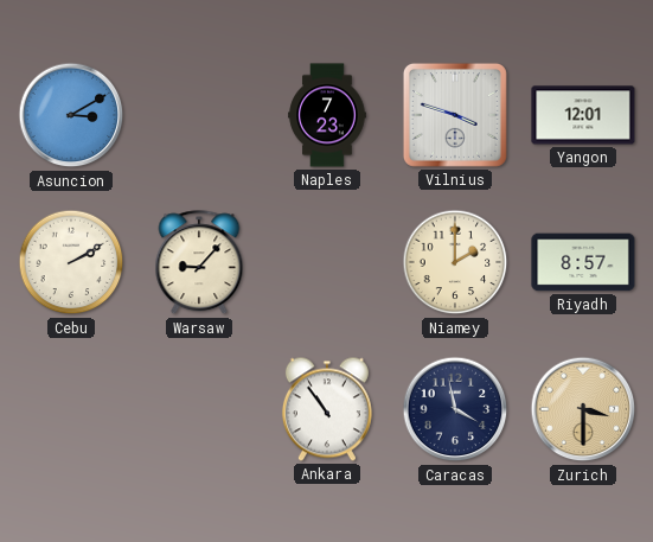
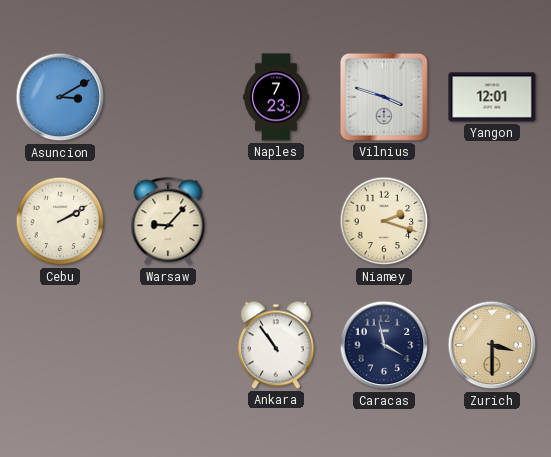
Niamey: 2:00 -> 2:18
Riyadh: 8:57 -> none
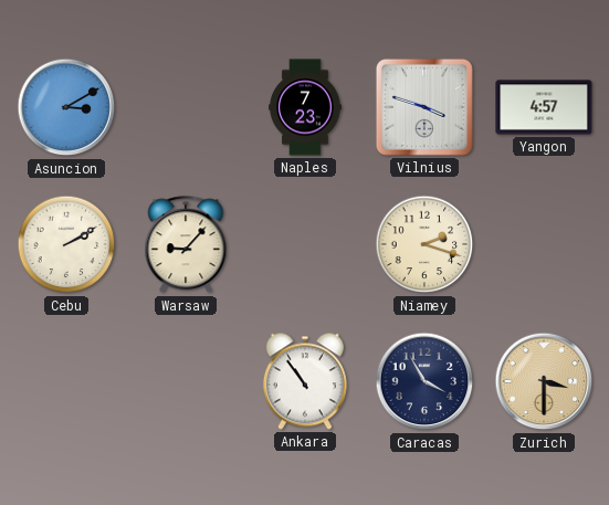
Yangon: 12:01 -> 4:57
Caracas: 3:58 -> 3:55
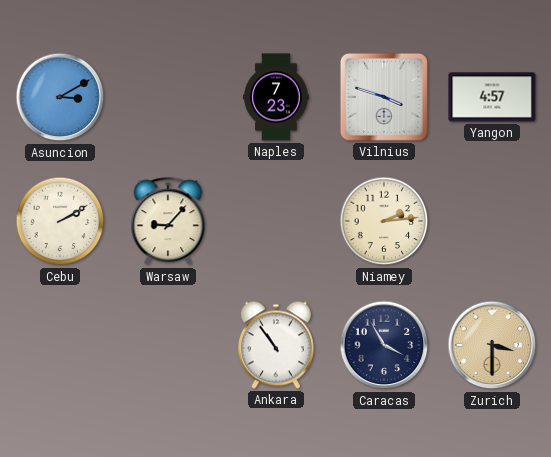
Niamey: 2:18 -> 2:14
